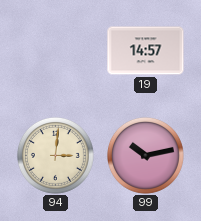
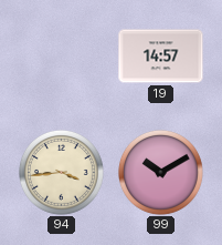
94: 3:01 -> 3:44
99: 10:13 -> 10:10
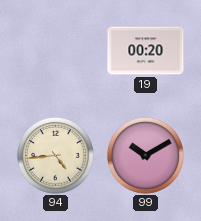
19: 14:57 -> 00:20
94: 3:44 -> 4:44
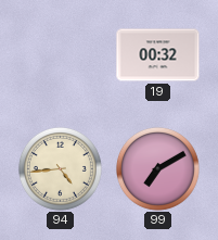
19: 00:20 -> 00:32
99: 10:10 -> 7:10
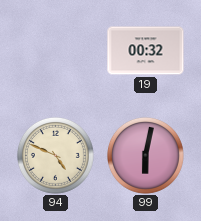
94: 4:44 -> 4:49
99: 7:10 -> 6:02
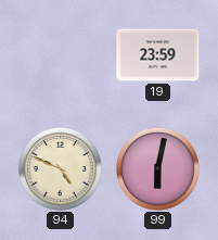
19: 00:32 -> 23:59
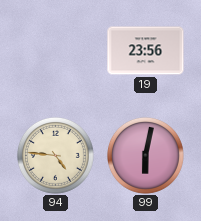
19: 23:59 -> 23:56
94: 4:49 -> 4:46
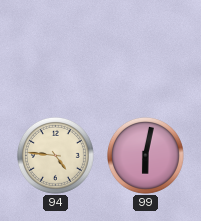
19: 23:56 -> none
